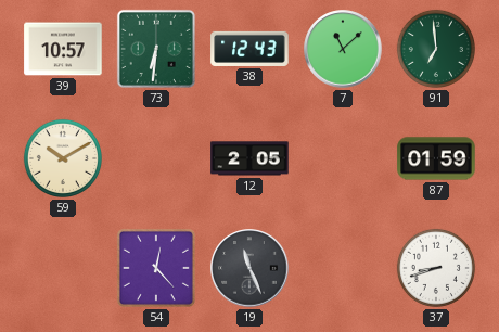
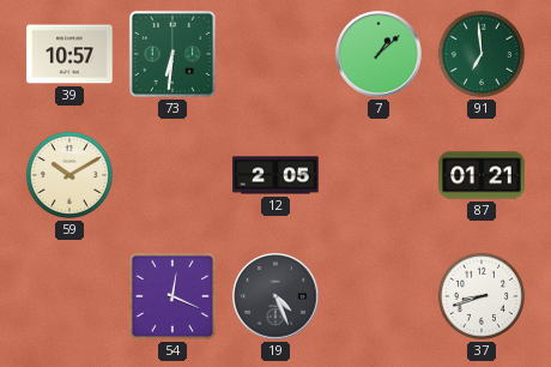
38: 12:43 -> none
7: 11:08 -> 1:08
87: 01:59 -> 01:21
54: 12:23 -> 12:19
19: 11:26 -> 4:26
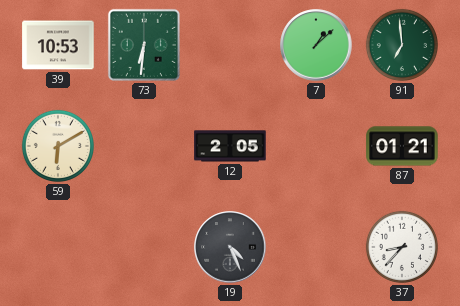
39: 10:57 -> 10:53
59: 10:10 -> 6:10
54: 12:19 -> none
37: 8:42 -> 8:37
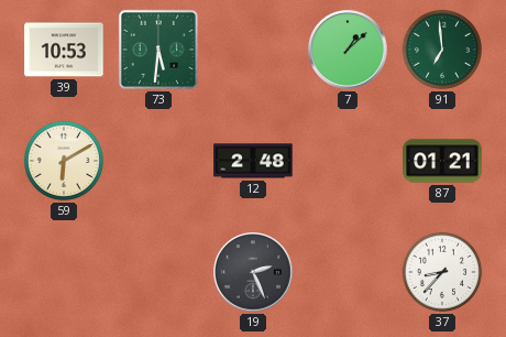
73: 6:31 -> 5:31
12: 2:05 -> 2:48
19: 4:26 -> 2:26
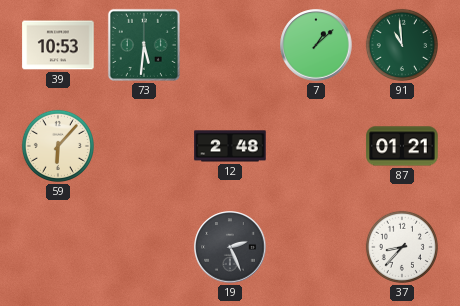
91: 6:59 -> 10:59
59: 6:10 -> 6:07
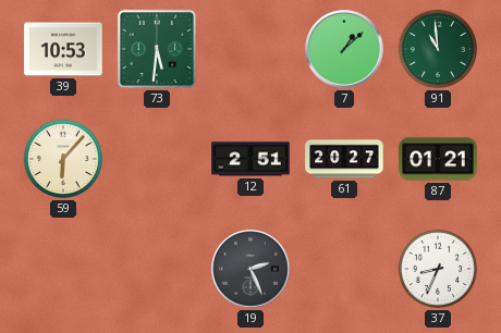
12: 2:48 -> 2:51
61: none -> 20:27
37: 8:37 -> 8:34
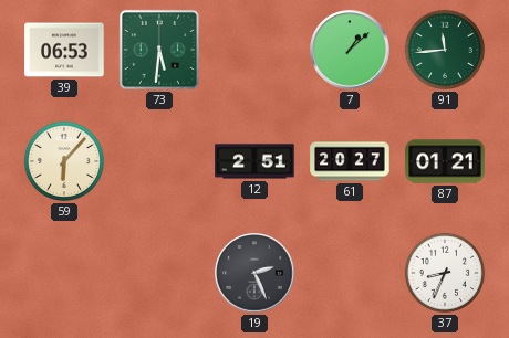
39: 10:53 -> 06:53
91: 10:59 -> 11:44
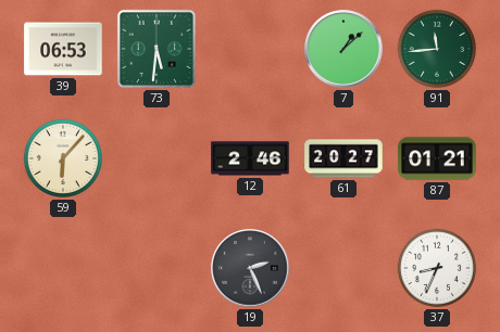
12: 2:51 -> 2:46
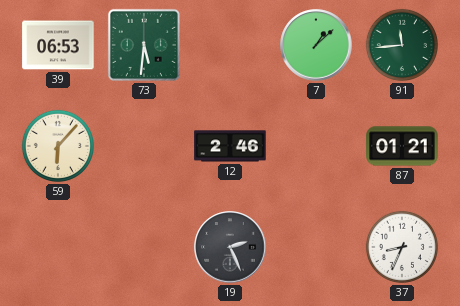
61: 20:27 -> none
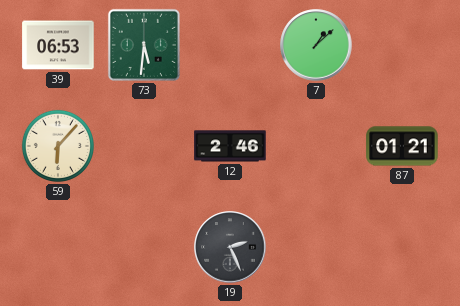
91: 11:44 -> none
37: 8:34 -> none
